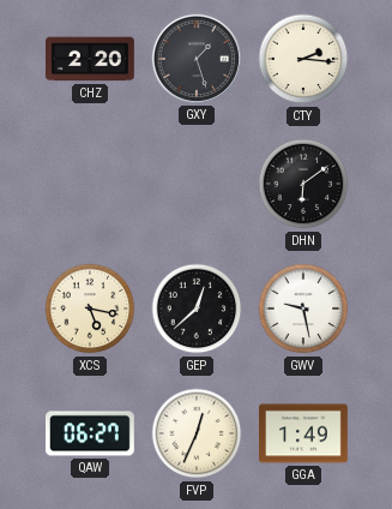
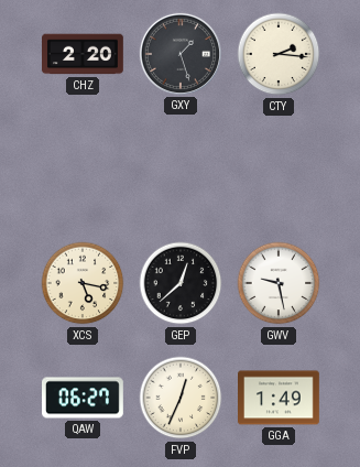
DHN: 6:09 -> none
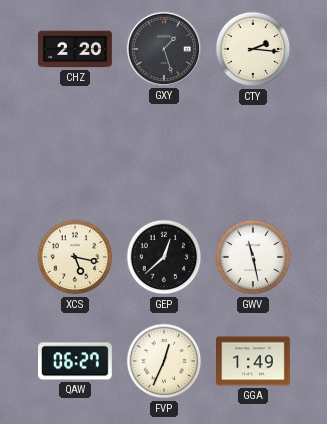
GWV: 9:28 -> 11:28
